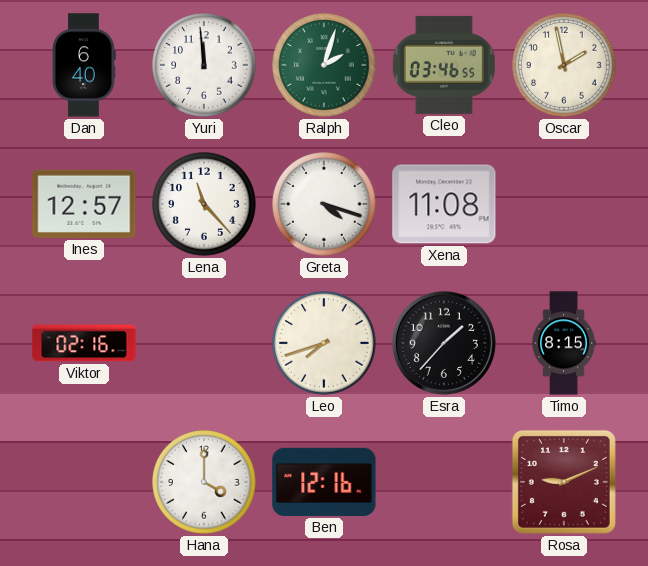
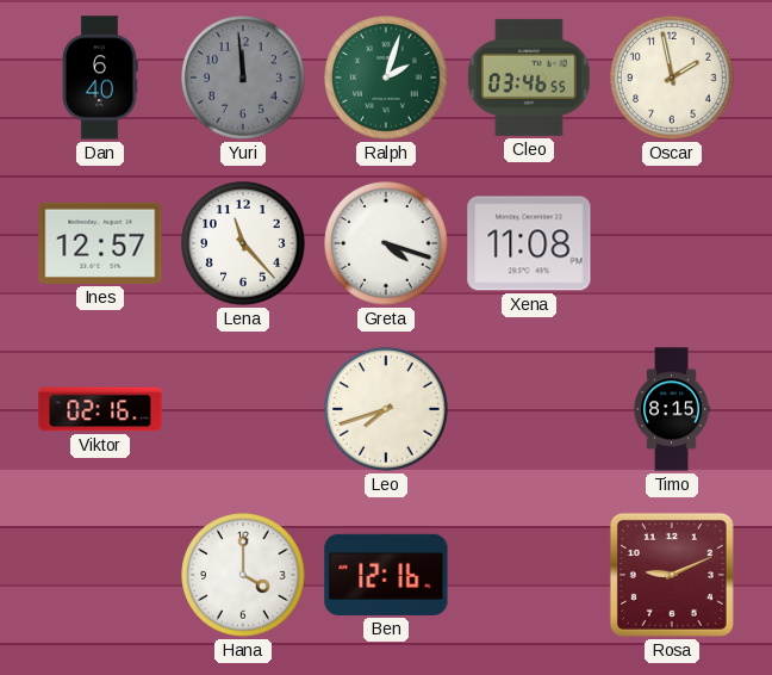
Yuri dial: white -> grey
Esra: 1:37 -> none
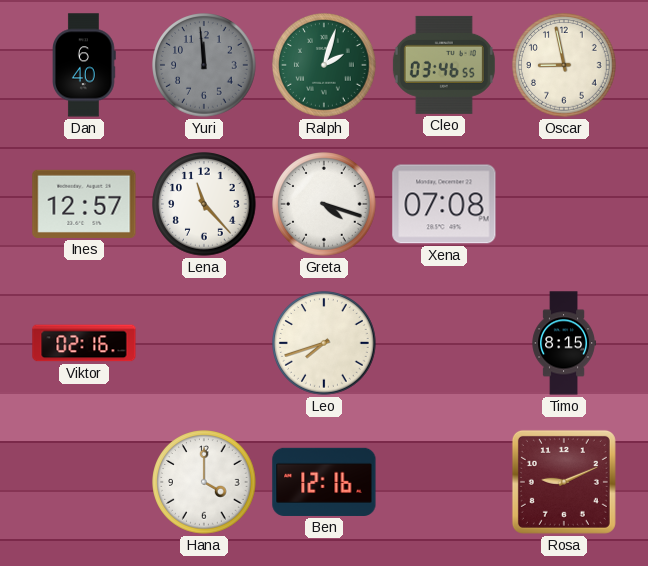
Oscar: 1:58 -> 8:58
Xena: 11:08 -> 07:08
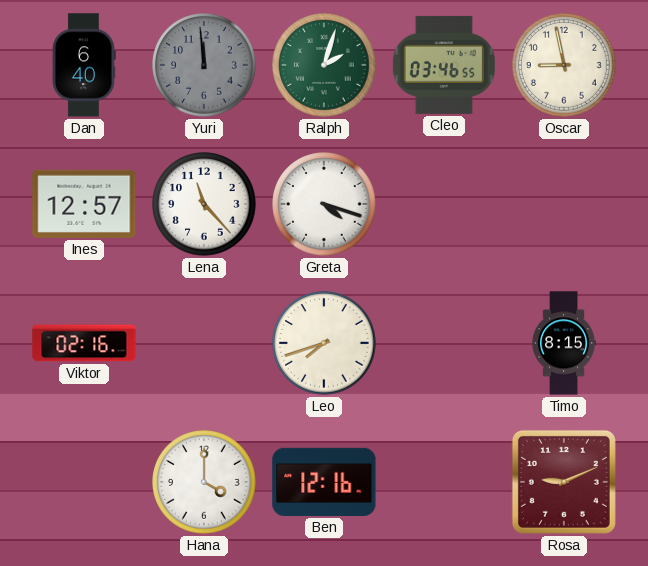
Xena: 07:08 -> none
